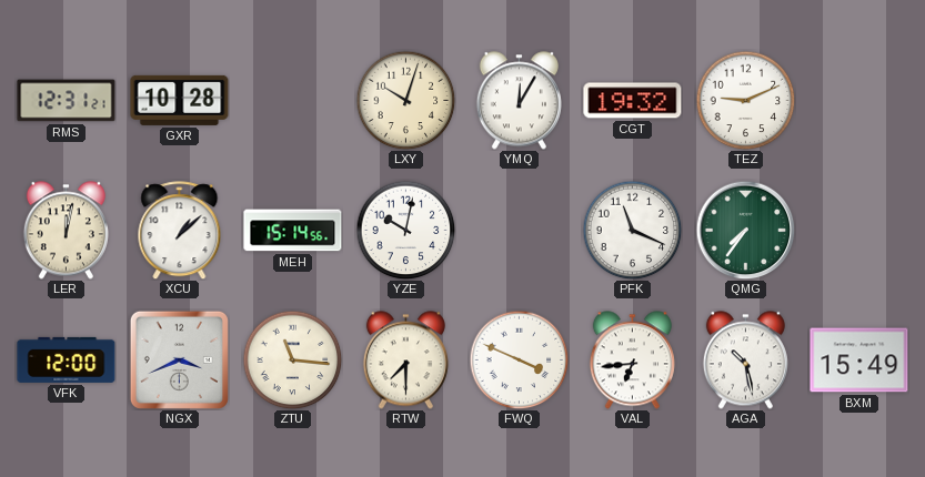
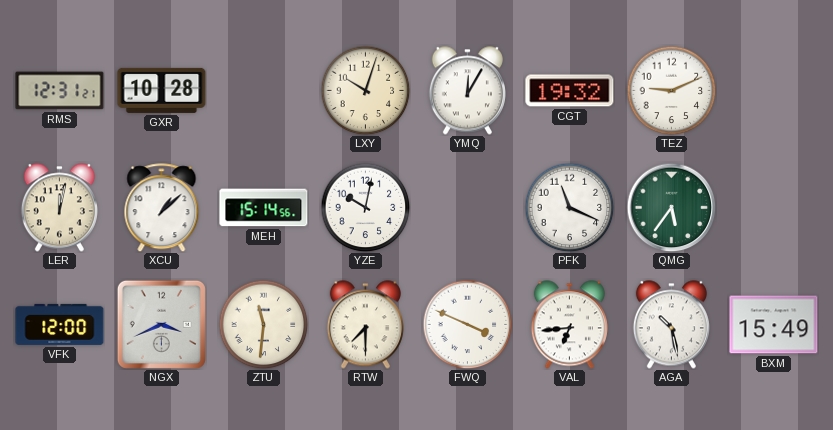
QMG: 7:36 -> 5:36
ZTU: 11:16 -> 11:31
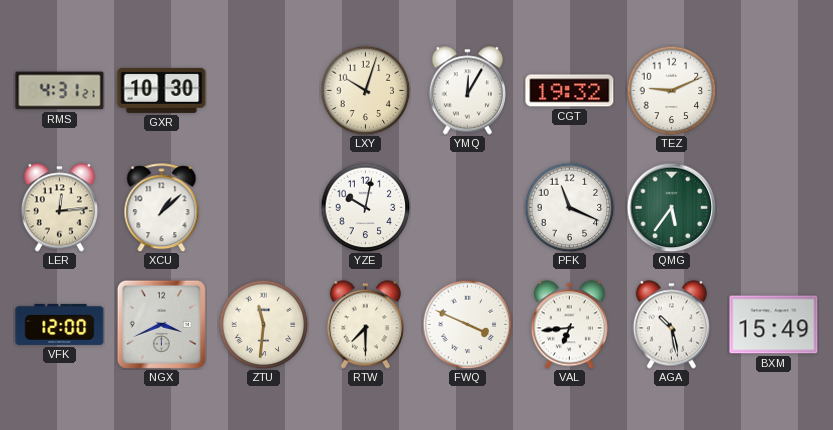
RMS: 12:31 -> 4:31
GXR: 10:28 -> 10:30
LER: 12:02 -> 12:14
MEH: 15:14 -> none
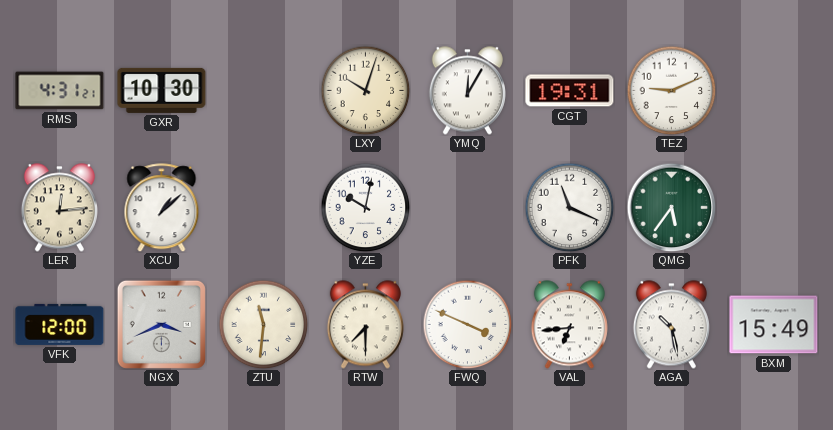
CGT: 19:32 -> 19:31
